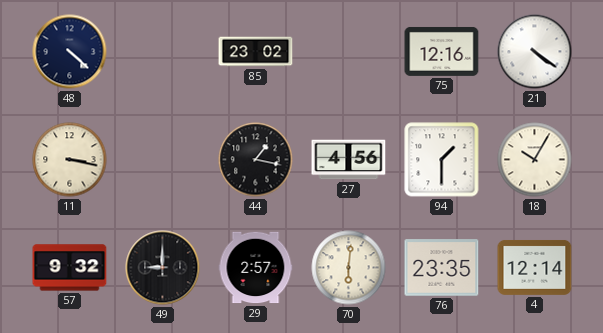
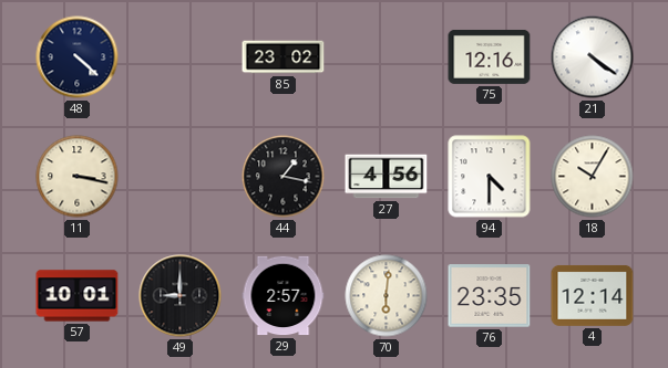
94: 1:30 -> 4:30
57: 9:32 -> 10:01
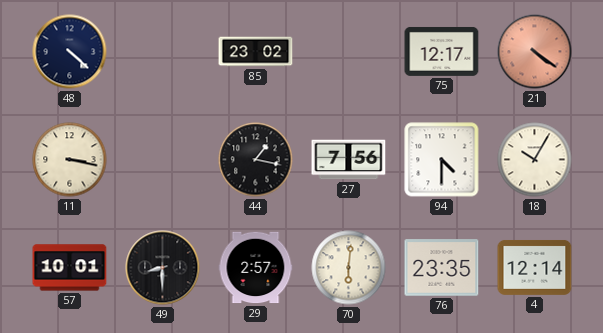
75: 12:16 -> 12:17
21 dial: white -> salmon
27: 4:56 -> 7:56
49: 9:00 -> 8:30
